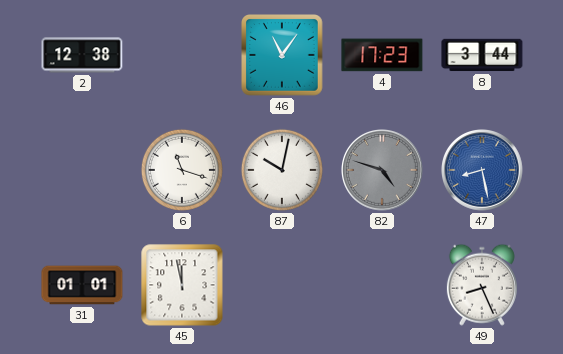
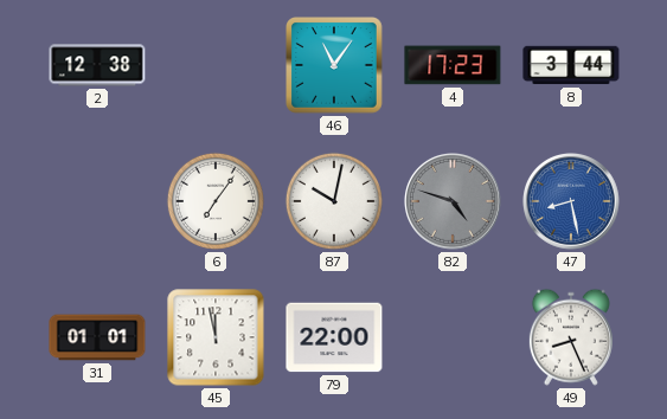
6: 11:18 -> 7:06
79: none -> 22:00
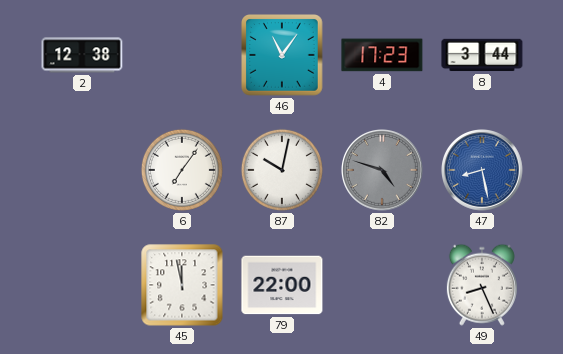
31: 01:01 -> none
